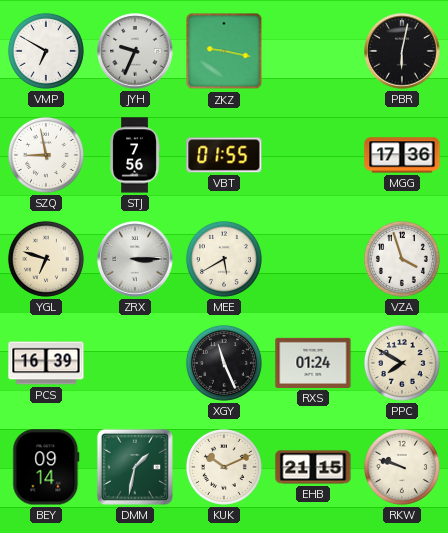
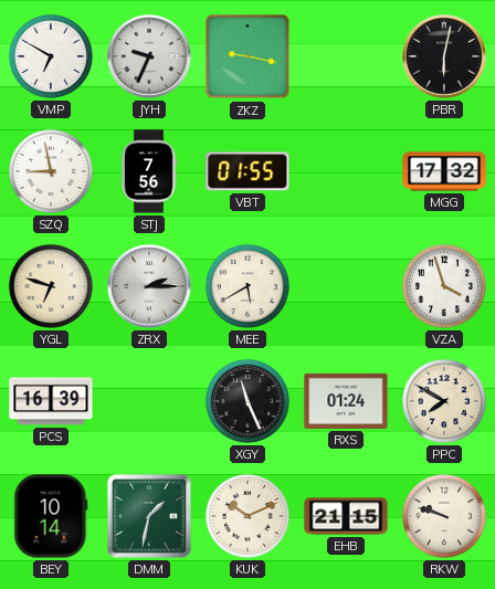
MGG: 17:36 -> 17:32
ZRX: 3:15 -> 2:15
BEY: 09:14 -> 10:14
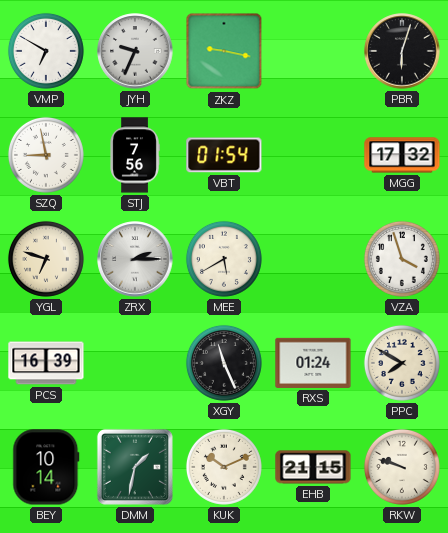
PBR: 6:02 -> 6:03
VBT: 01:55 -> 01:54
